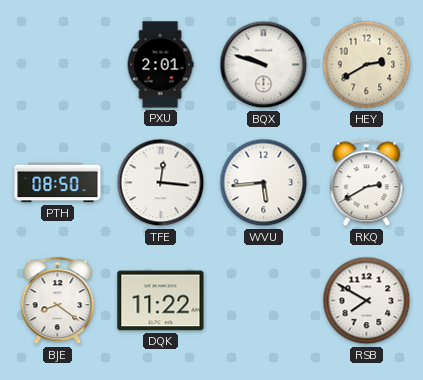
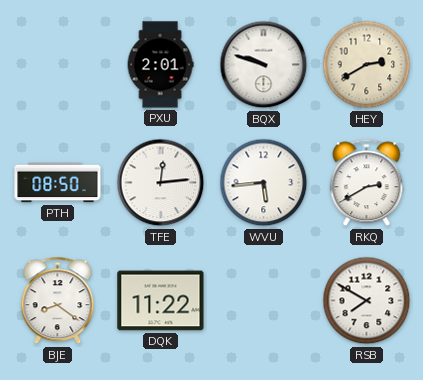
TFE: 12:16 -> 12:14
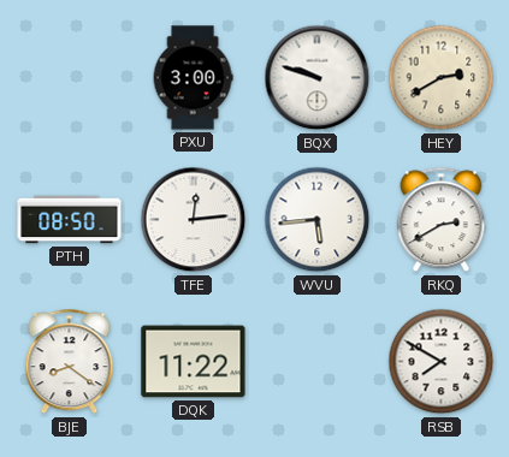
PXU: 2:01 -> 3:00
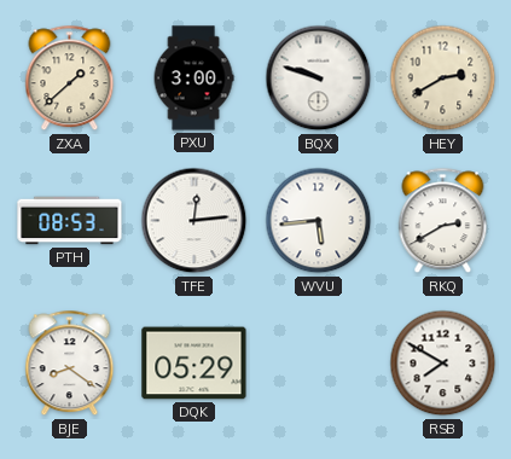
ZXA: none -> 1:38
PTH: 08:50 -> 08:53
DQK: 11:22 -> 05:29
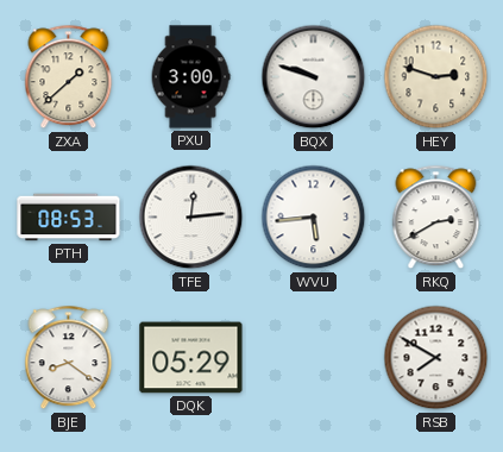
HEY: 2:40 -> 2:48
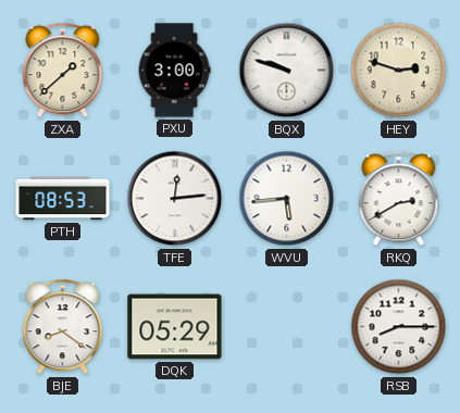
RSB: 7:50 -> 8:15
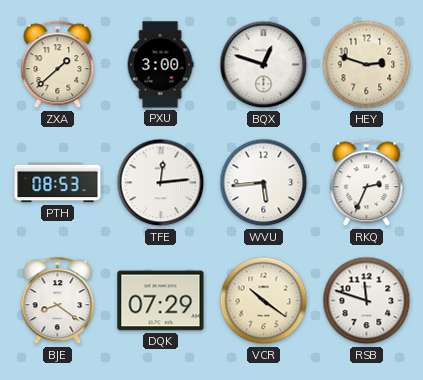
BQX: 9:48 -> 12:48
RKQ: 2:40 -> 2:34
DQK: 05:29 -> 07:29
VCR: none -> 10:21
RSB: 8:15 -> 11:48
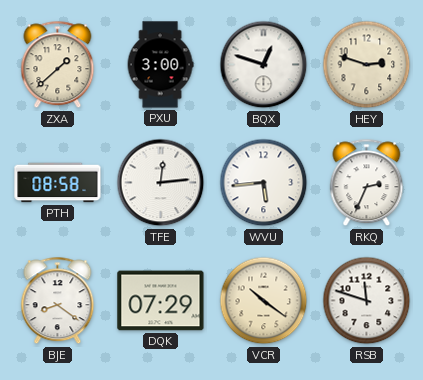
PTH: 08:53 -> 08:58
